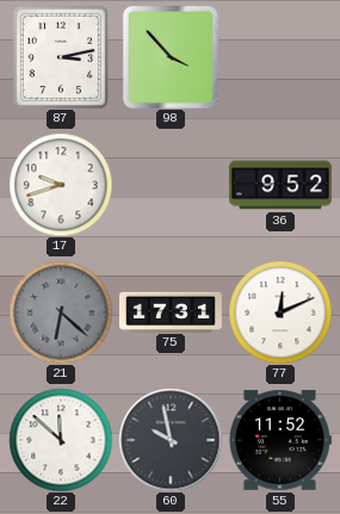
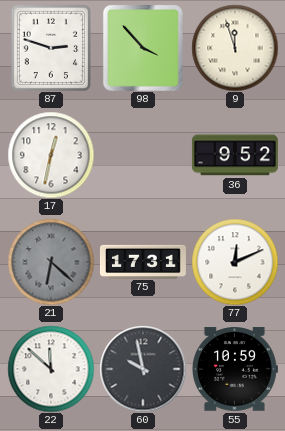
87: 3:13 -> 2:48
9: none -> 11:57
17: 9:42 -> 12:32
55: 11:52 -> 10:59
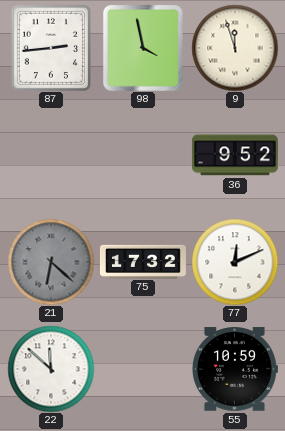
87: 2:48 -> 2:44
98: 3:53 -> 3:58
17: 12:32 -> none
75: 17:31 -> 17:32
60: 9:58 -> none
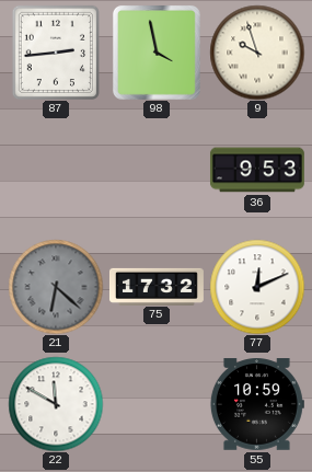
9: 11:57 -> 9:57
36: 9:52 -> 9:53
22: 11:52 -> 11:50
